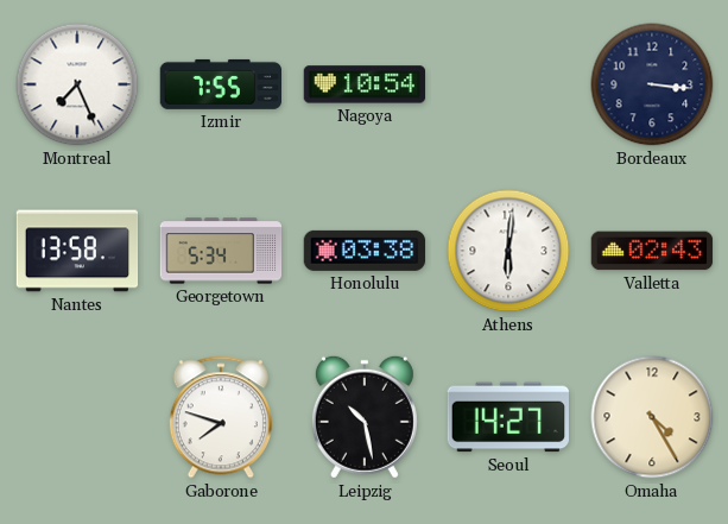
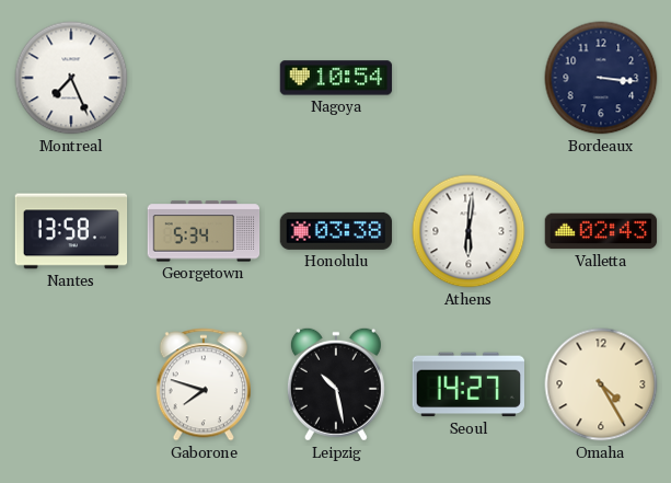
Izmir: 7:55 -> none
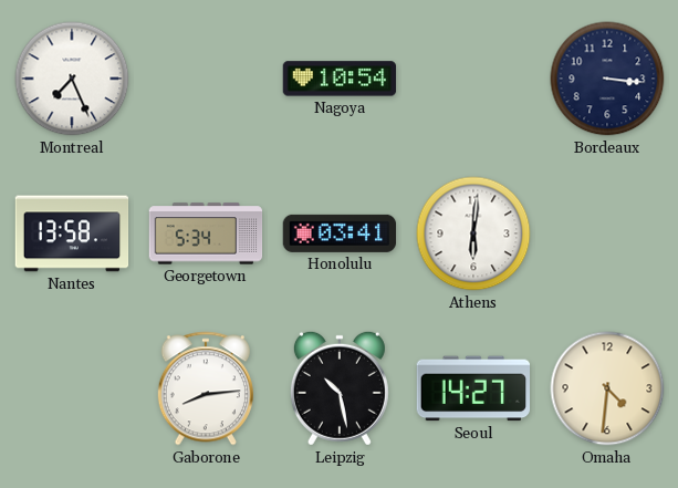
Honolulu: 03:38 -> 03:41
Valletta: 02:43 -> none
Gaborone: 7:48 -> 8:14
Omaha: 4:25 -> 4:31
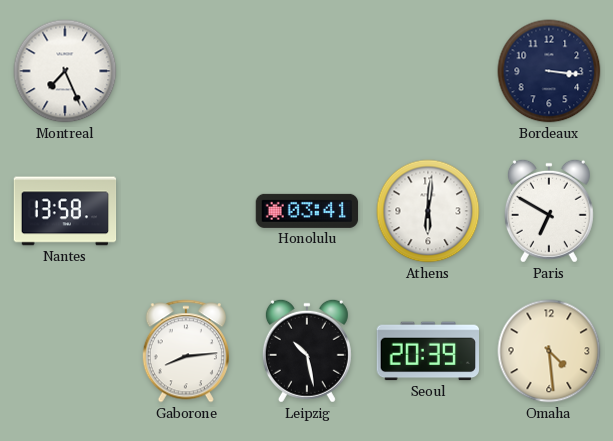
Nagoya: 10:54 -> none
Georgetown: 5:34 -> none
Paris: none -> 6:50
Seoul: 14:27 -> 20:39
Omaha: 4:31 -> 4:29
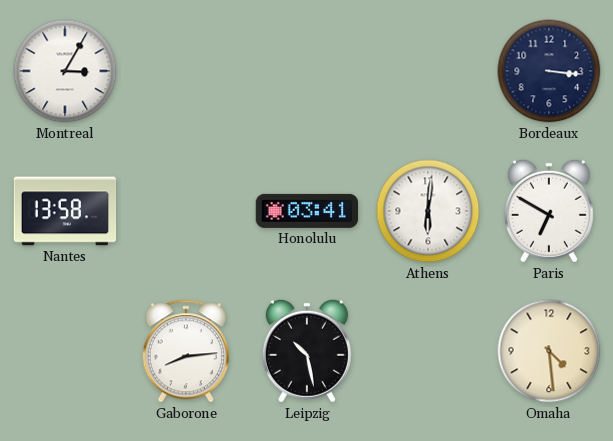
Montreal: 7:26 -> 3:05
Seoul: 20:39 -> none
